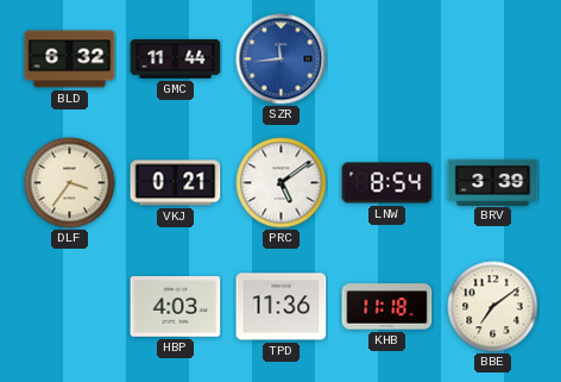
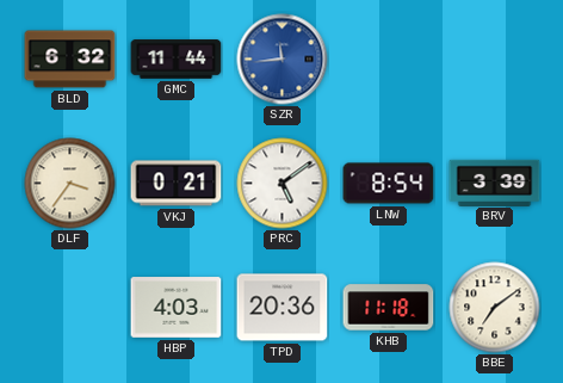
TPD: 11:36 -> 20:36
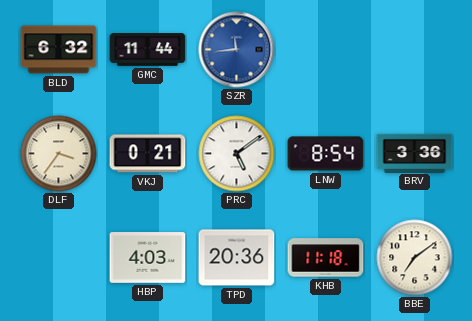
BRV: 3:39 -> 3:36
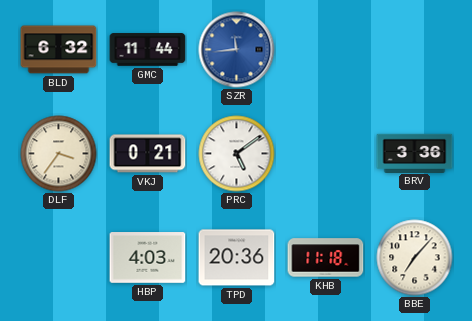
LNW: 8:54 -> none
BBE: 7:09 -> 7:07
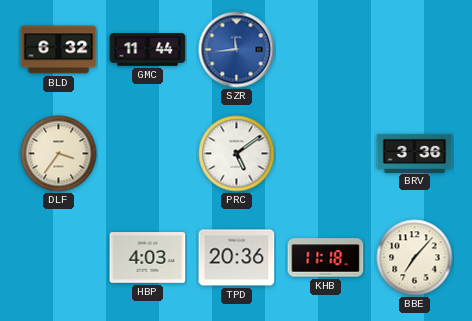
VKJ: 0:21 -> none
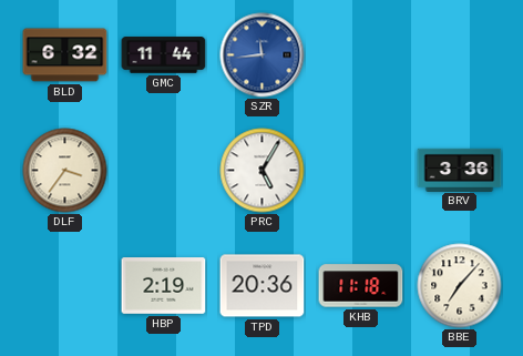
PRC: 5:09 -> 5:05
HBP: 4:03 -> 2:19
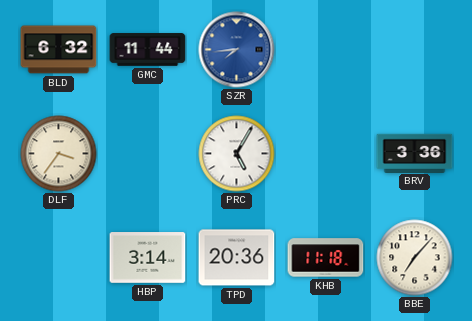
SZR: 11:44 -> 7:44
HBP: 2:19 -> 3:14
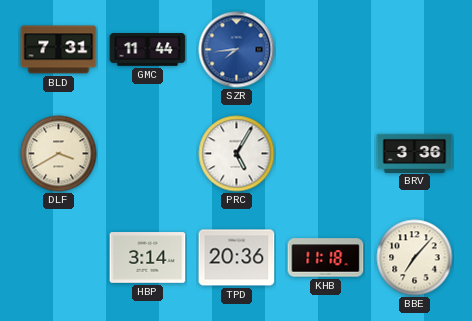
BLD: 6:32 -> 7:31
DLF: 3:36 -> 3:40
